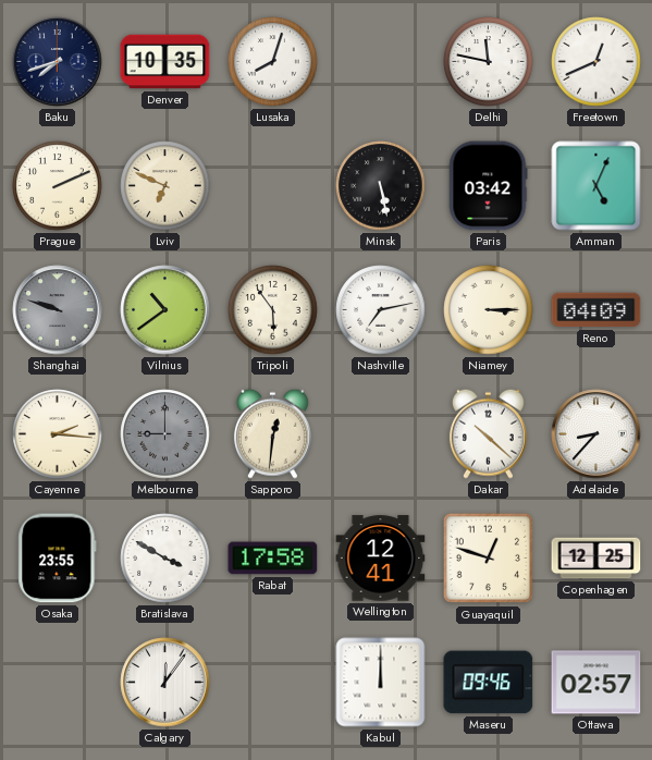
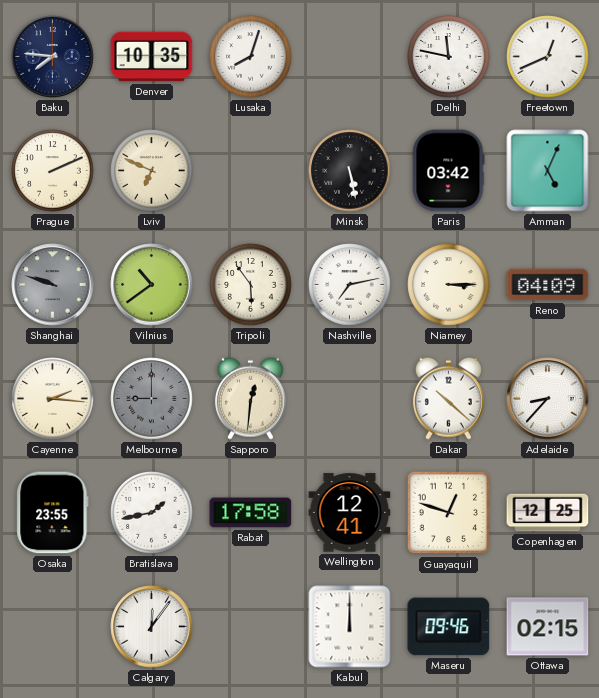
Baku: 7:42 -> 7:46
Bratislava: 3:50 -> 1:43
Ottawa: 02:57 -> 02:15
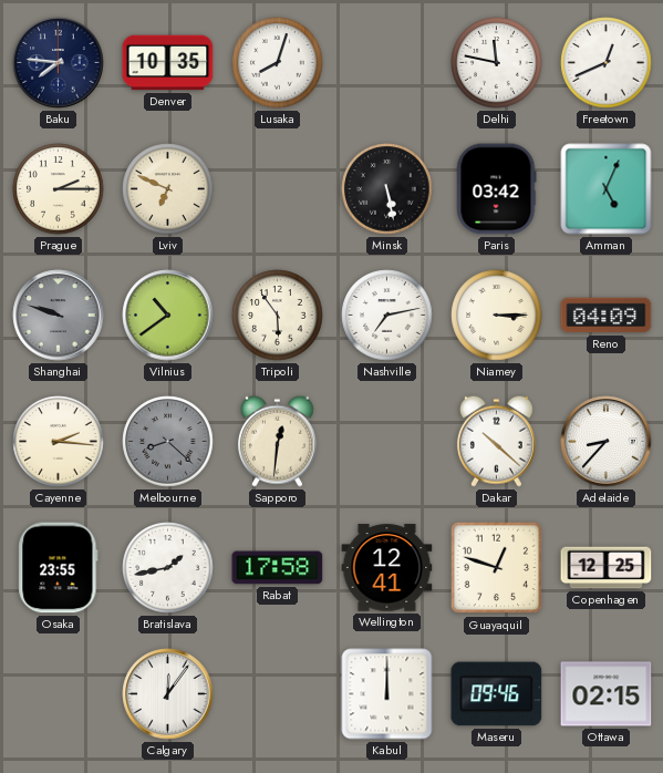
Prague: 2:11 -> 2:15
Melbourne: 9:00 -> 8:22
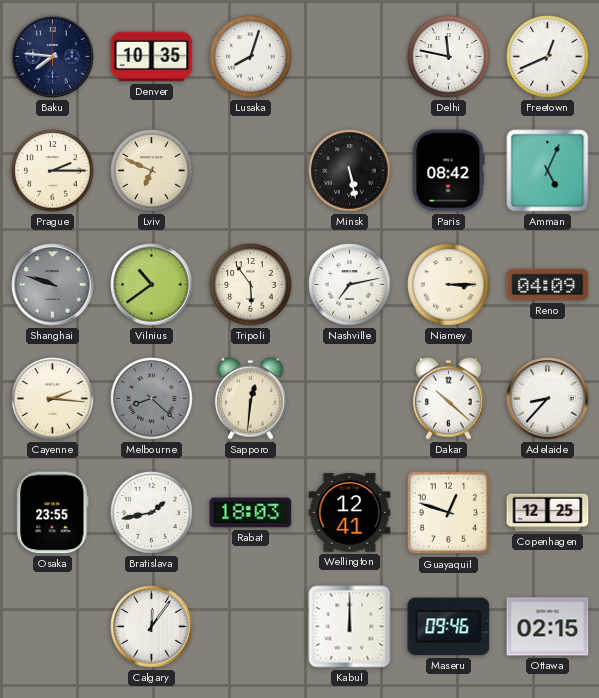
Paris: 03:42 -> 08:42
Rabat: 17:58 -> 18:03
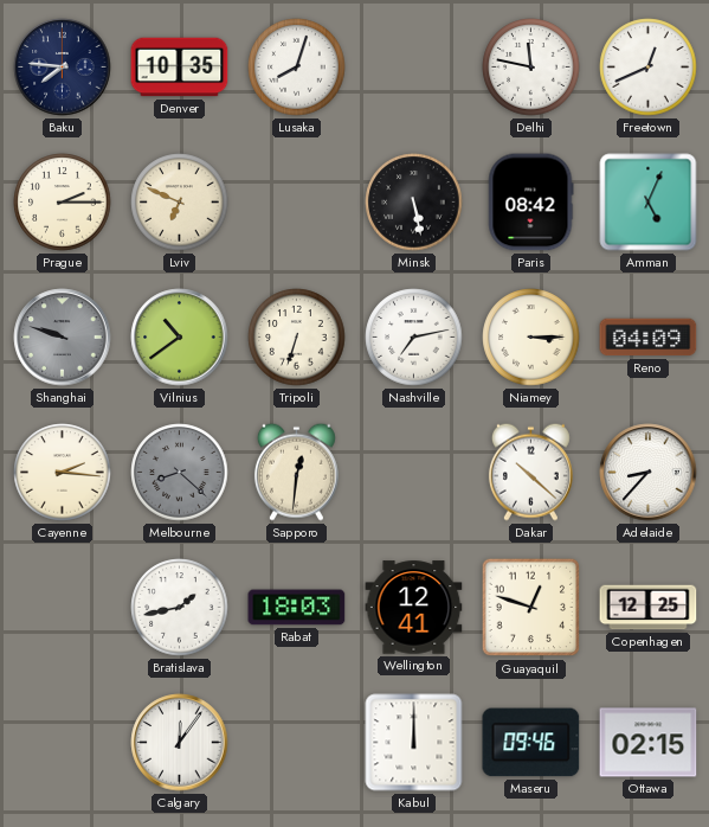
Tripoli: 5:54 -> 6:33
Osaka: 23:55 -> none
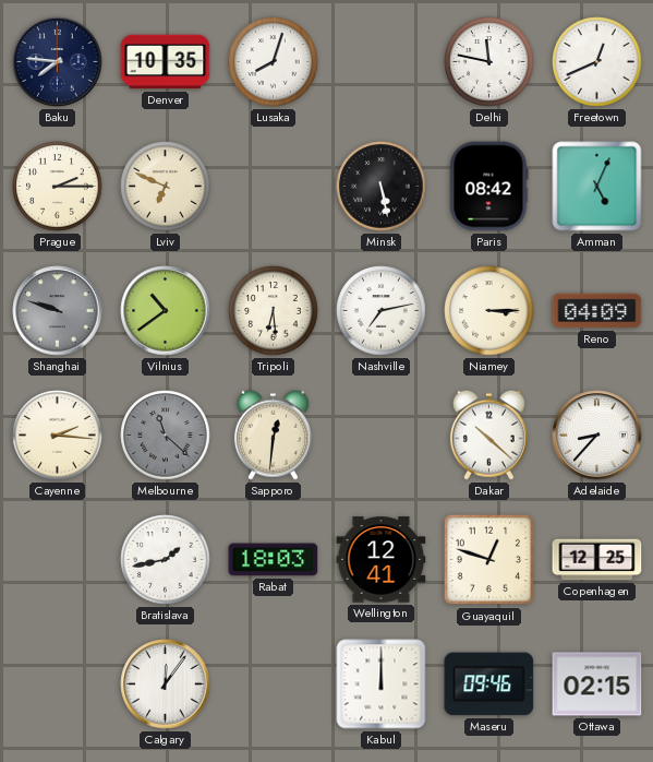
Tripoli: 6:33 -> 6:29
Melbourne: 8:22 -> 11:22
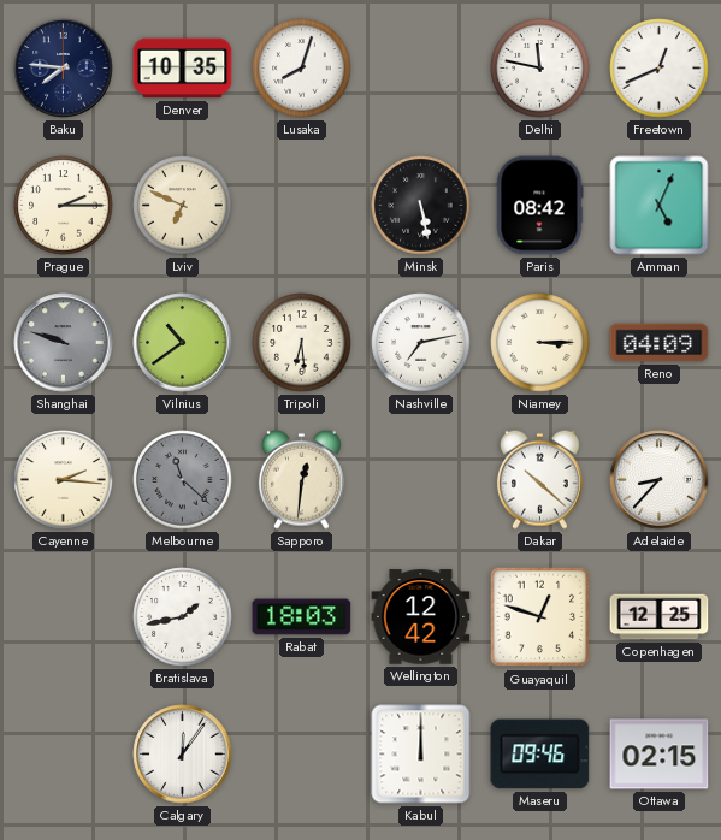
Wellington: 12:41 -> 12:42
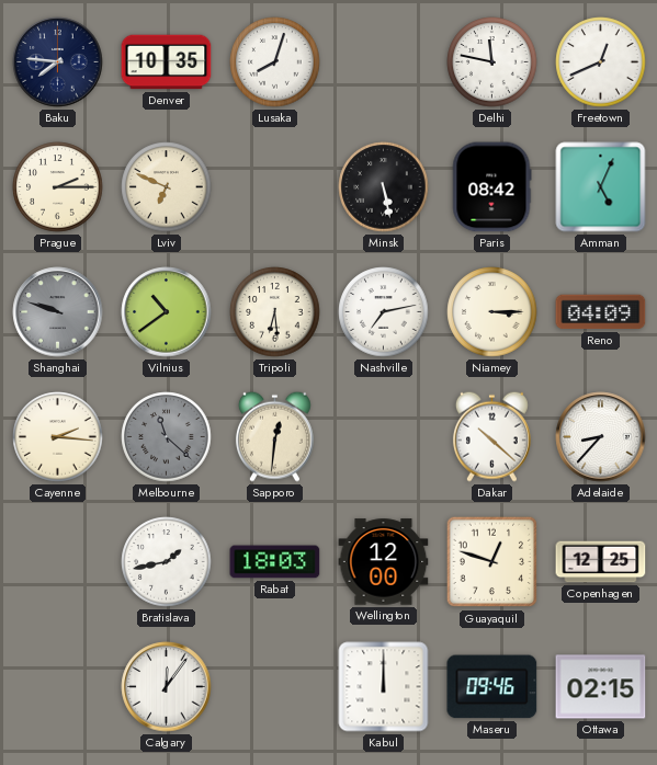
Wellington: 12:42 -> 12:00
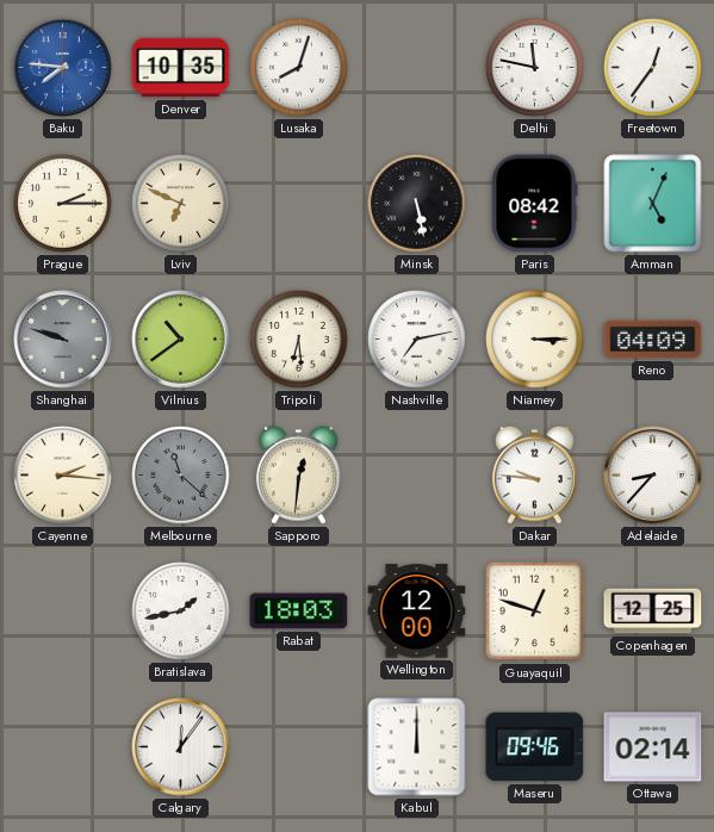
Baku dial: navy -> blue
Freetown: 12:41 -> 12:36
Dakar: 10:22 -> 9:46
Ottawa: 02:15 -> 02:14
